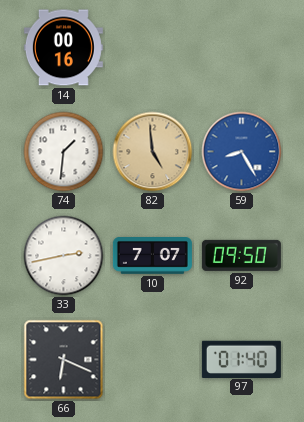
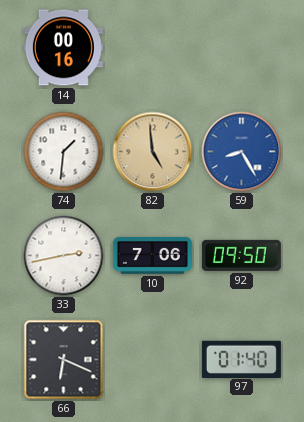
10: 7:07 -> 7:06
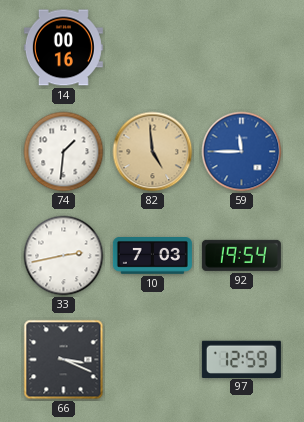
59: 8:25 -> 11:45
10: 7:06 -> 7:03
92: 09:50 -> 19:54
66: 6:19 -> 3:19
97: 01:40 -> 12:59
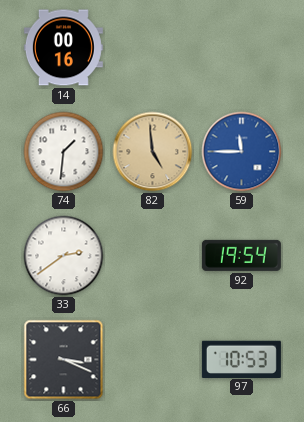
33: 2:43 -> 2:39
10: 7:03 -> none
97: 12:59 -> 10:53
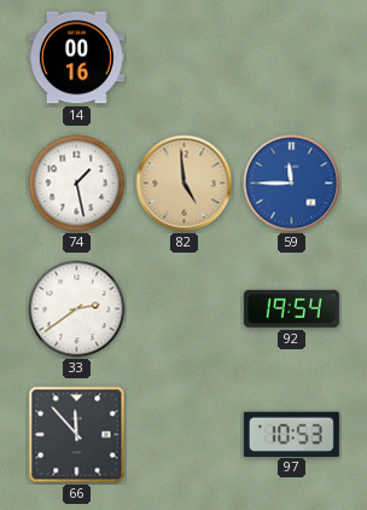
74: 1:31 -> 1:28
66: 3:19 -> 11:53
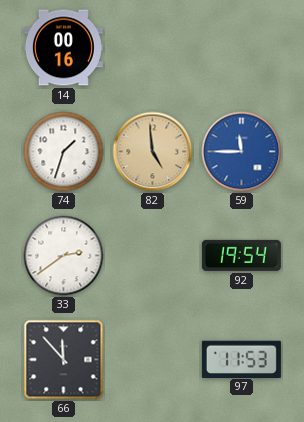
74: 1:28 -> 1:33
97: 10:53 -> 11:53
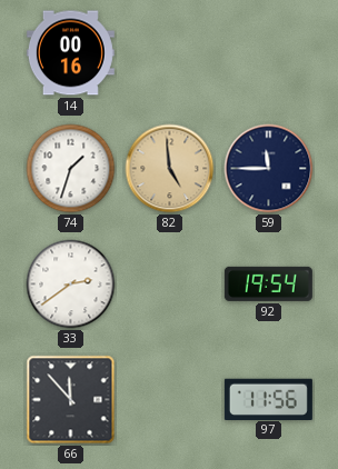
59 dial: blue -> navy
97: 11:53 -> 11:56
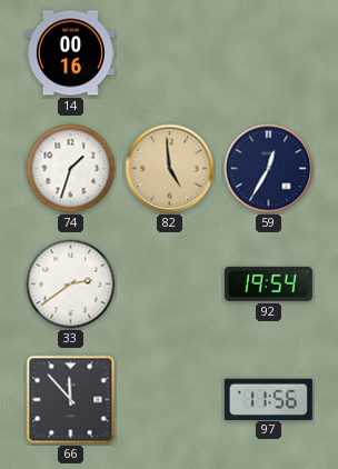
59: 11:45 -> 12:35
